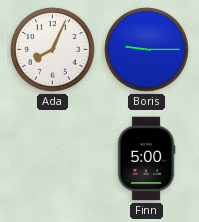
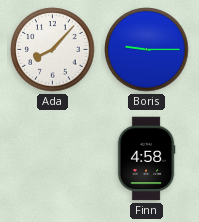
Ada: 8:04 -> 8:07
Finn: 5:00 -> 4:58
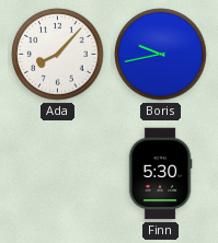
Boris: 9:15 -> 9:43
Finn: 4:58 -> 5:30
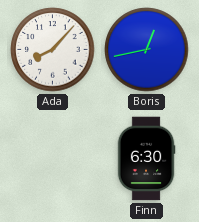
Boris: 9:43 -> 12:43
Finn: 5:30 -> 6:30
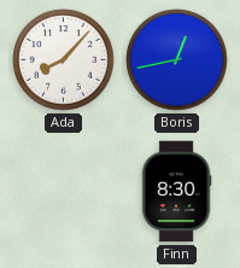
Finn: 6:30 -> 8:30
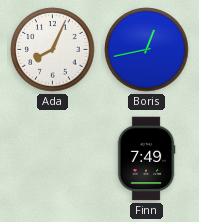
Ada: 8:07 -> 8:04
Finn: 8:30 -> 7:49
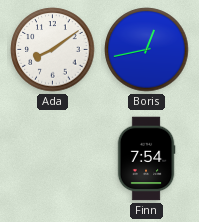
Ada: 8:04 -> 8:09
Finn: 7:49 -> 7:54
